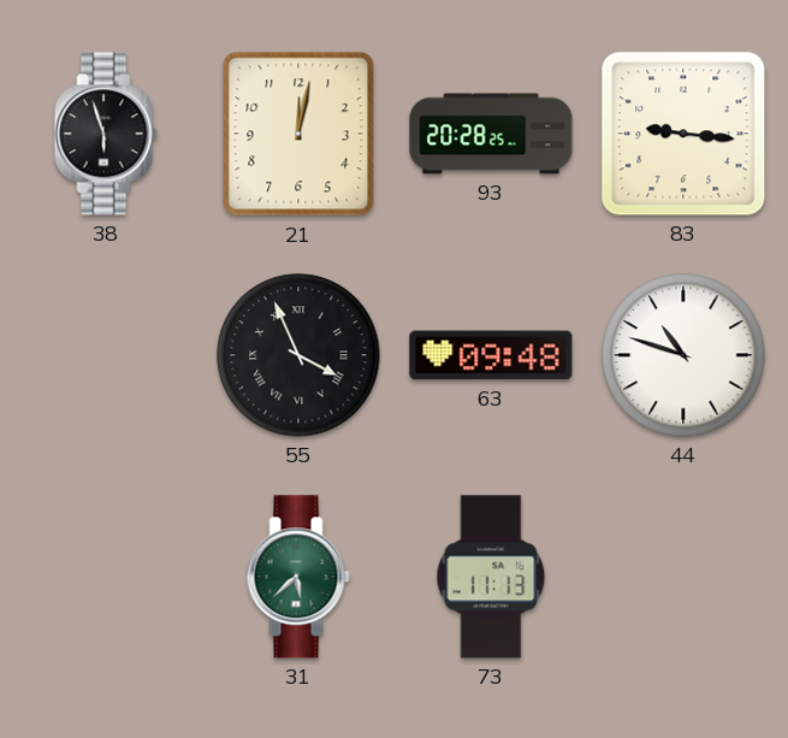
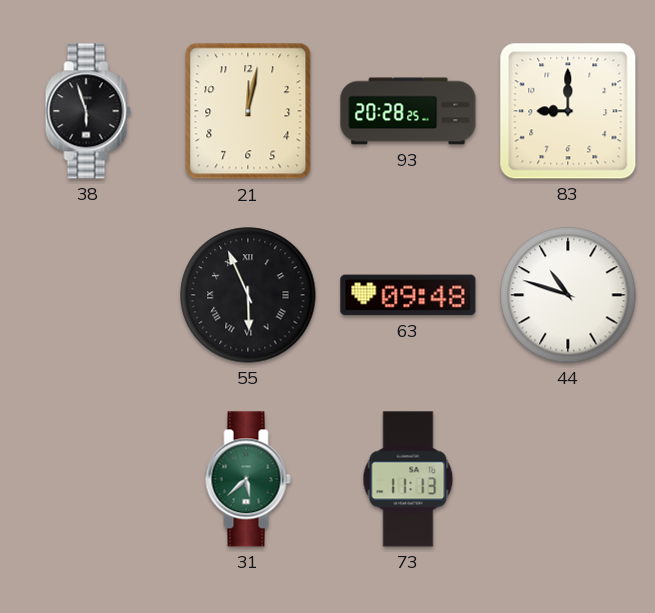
83: 9:16 -> 9:00
55: 3:56 -> 5:56
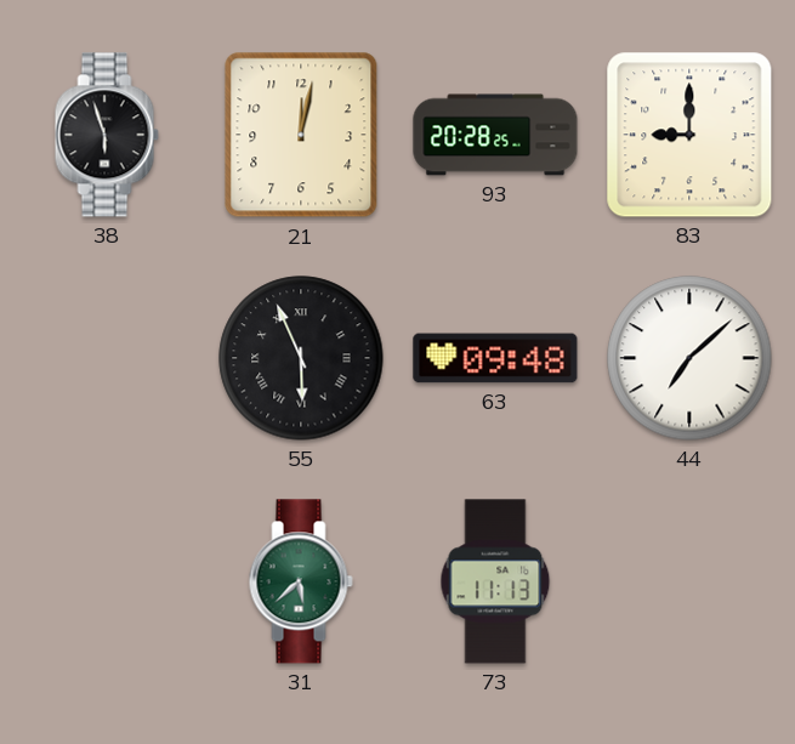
44: 10:48 -> 7:08
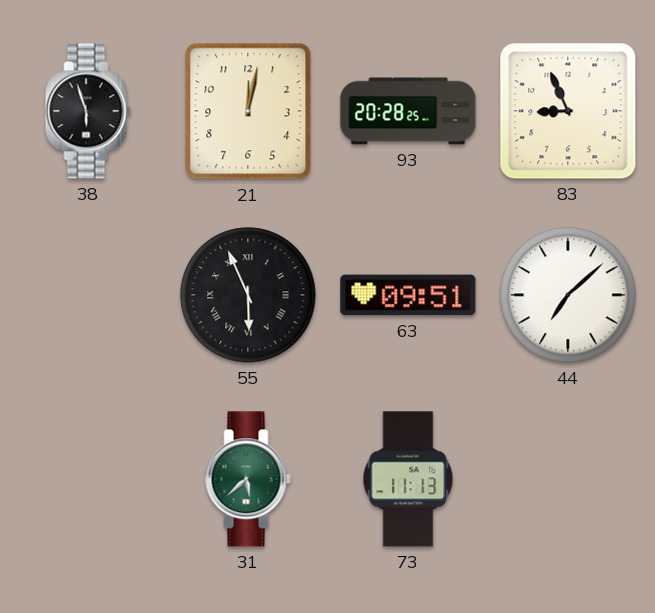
83: 9:00 -> 8:56
63: 09:48 -> 09:51
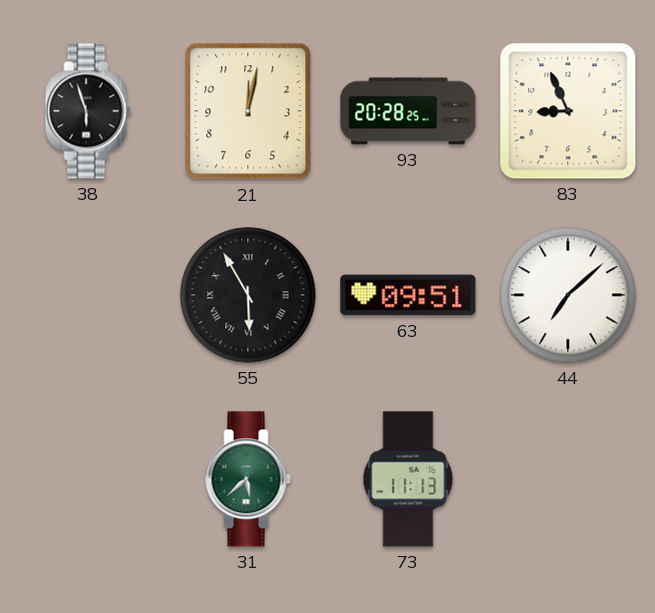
55: 5:56 -> 5:55
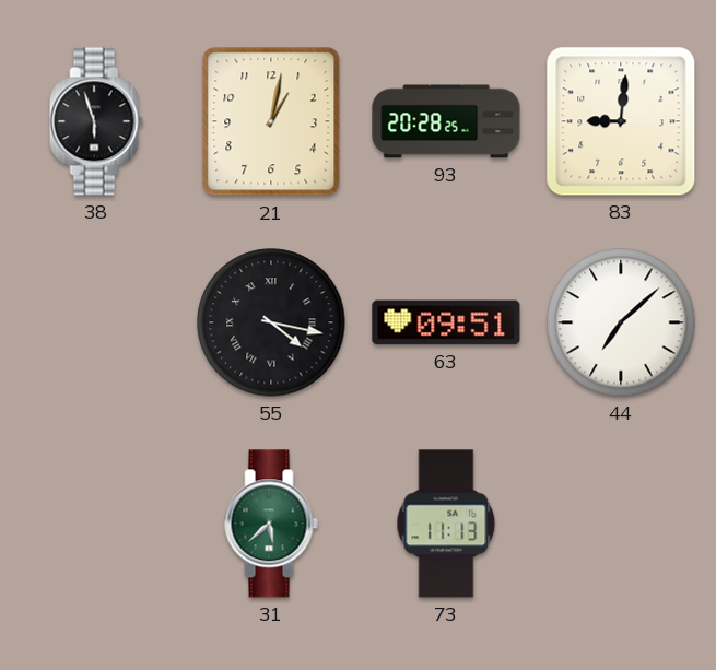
21: 12:02 -> 1:02
83: 8:56 -> 9:01
55: 5:55 -> 4:17
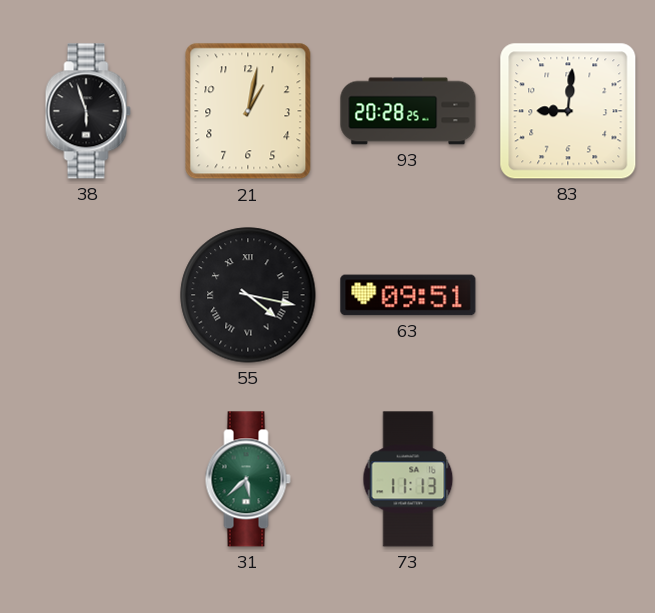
44: 7:08 -> none
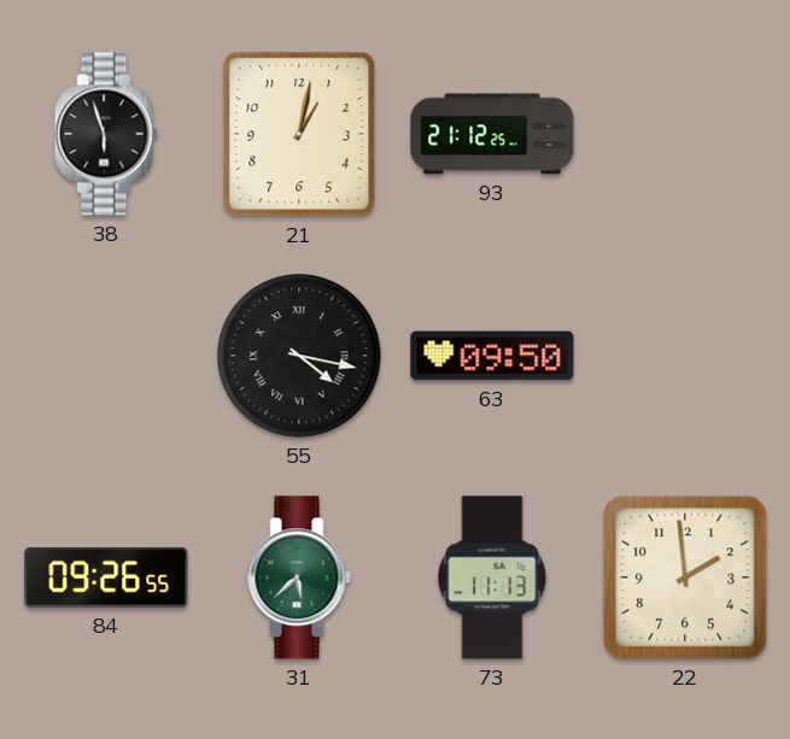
93: 20:28 -> 21:12
83: 9:01 -> none
63: 09:51 -> 09:50
84: none -> 09:26
22: none -> 1:59
